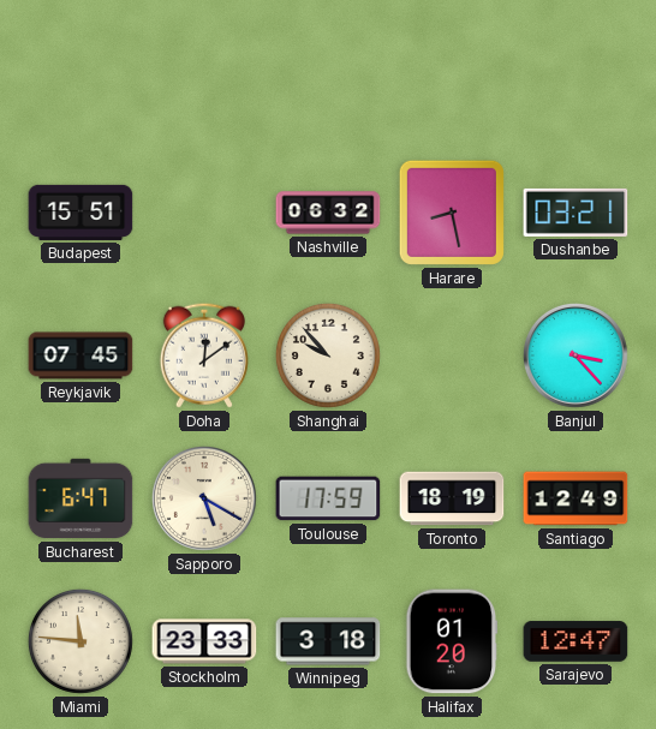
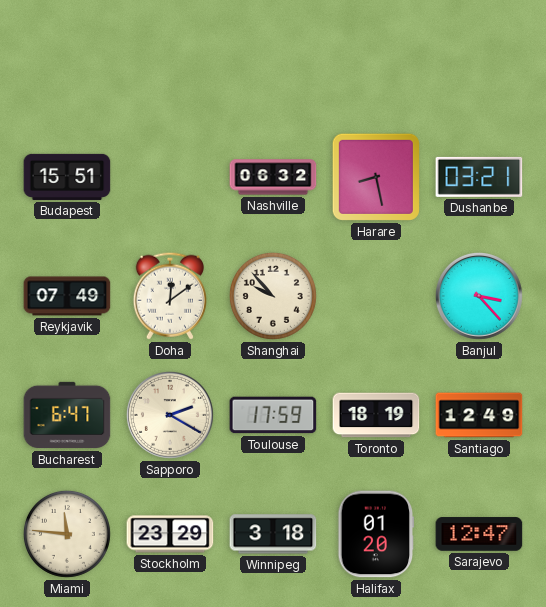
Reykjavik: 07:45 -> 07:49
Sapporo: 5:20 -> 2:20
Stockholm: 23:33 -> 23:29
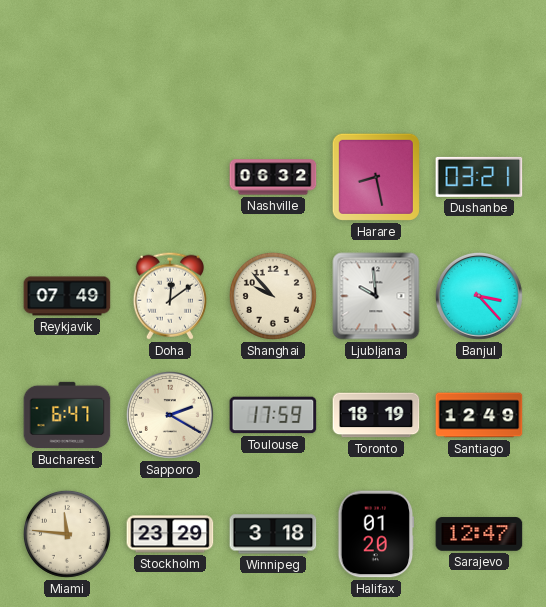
Budapest: 15:51 -> none
Ljubljana: none -> 9:59
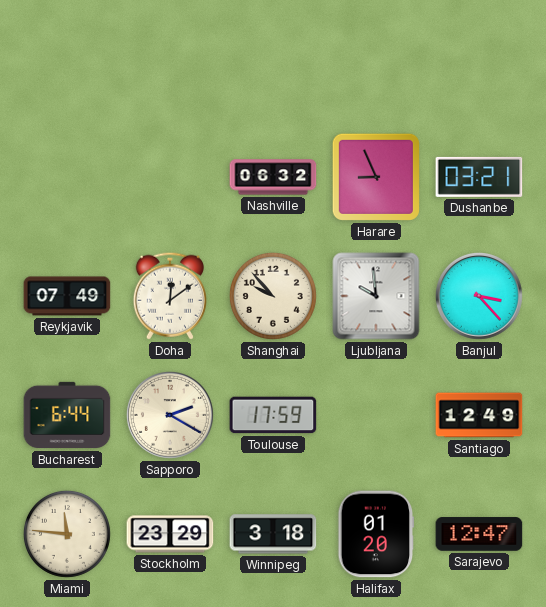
Harare: 8:28 -> 8:56
Bucharest: 6:47 -> 6:44
Toronto: 18:19 -> none
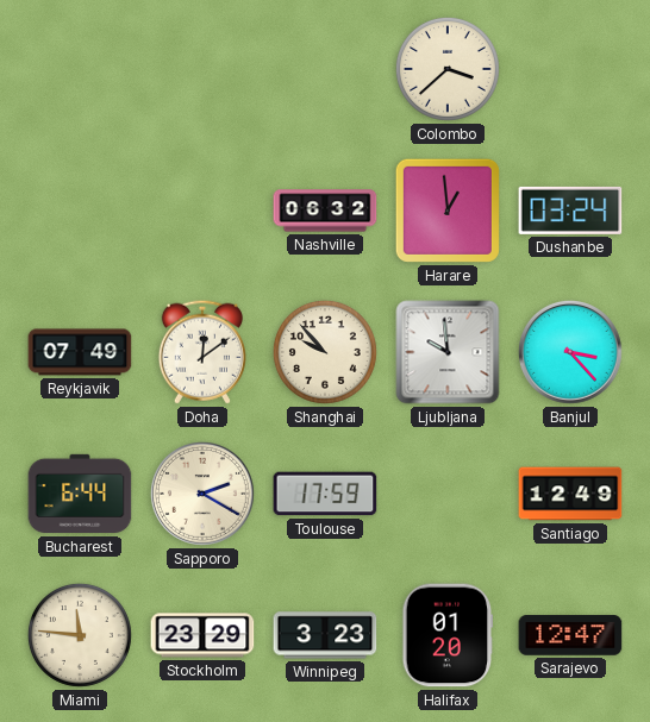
Colombo: none -> 3:38
Harare: 8:56 -> 12:59
Dushanbe: 03:21 -> 03:24
Winnipeg: 3:18 -> 3:23
